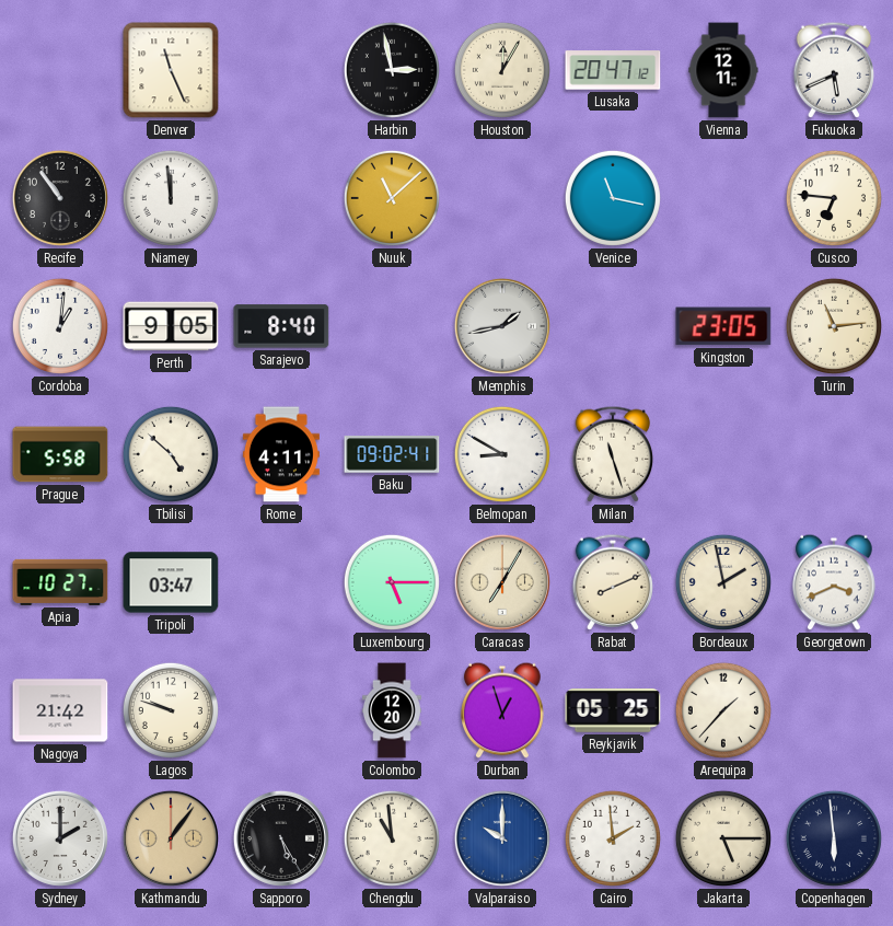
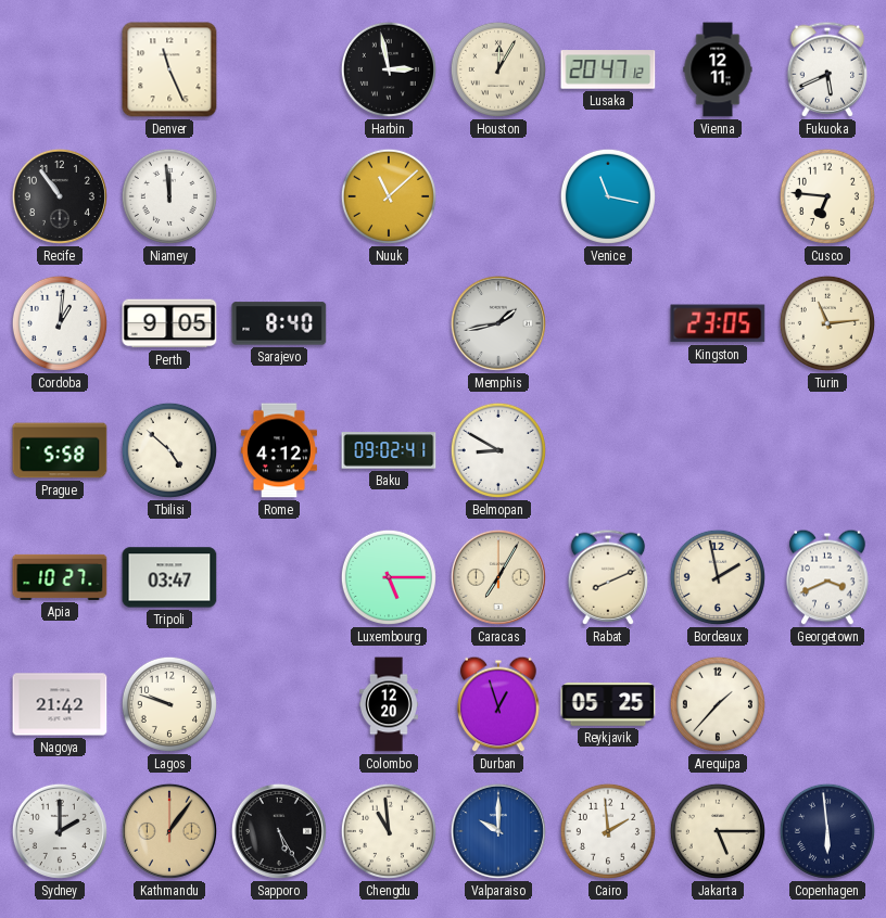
Rome: 4:11 -> 4:12
Milan: 11:27 -> none
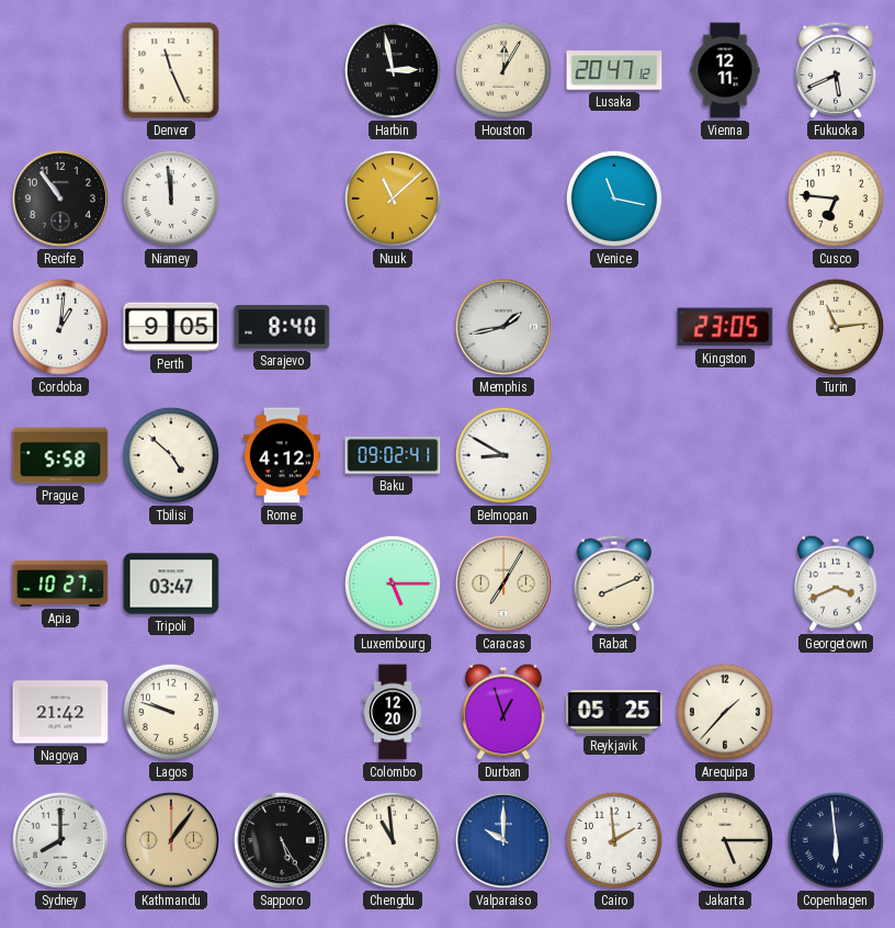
Bordeaux: 1:58 -> none
Sydney: 2:00 -> 8:00
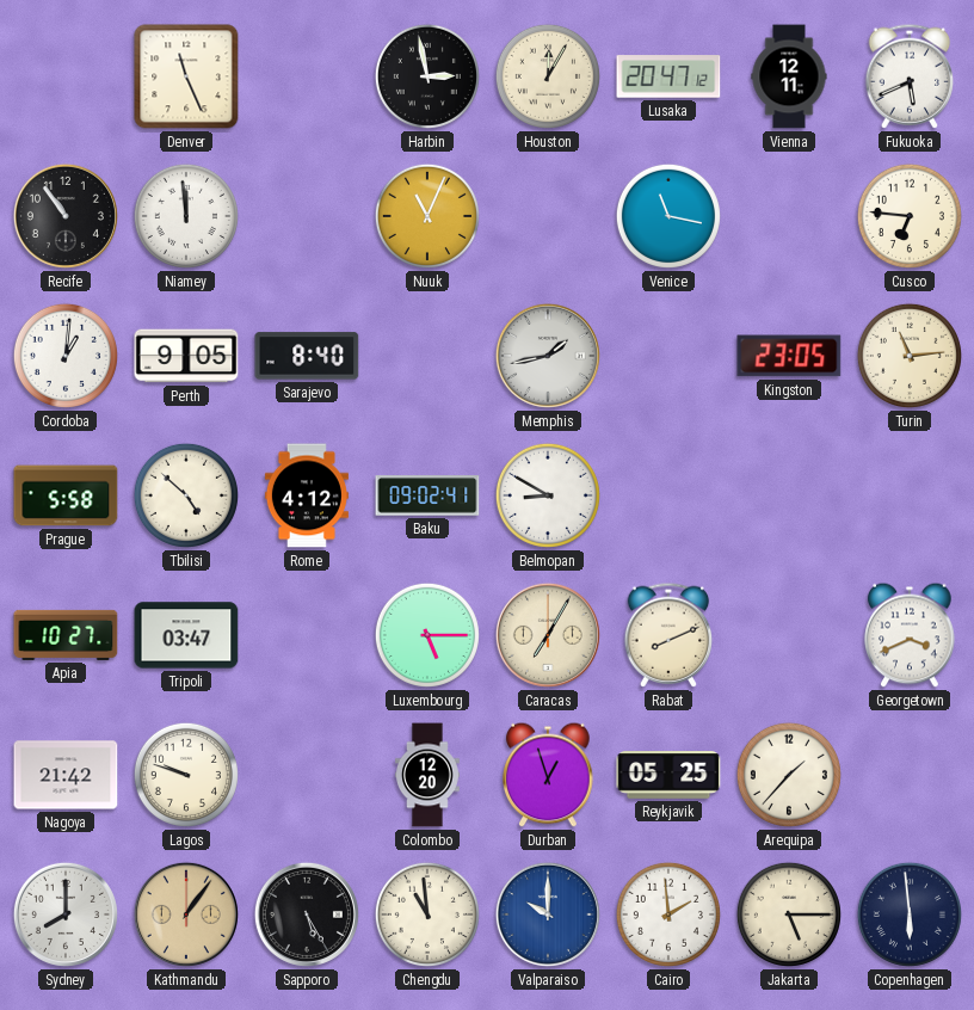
Nuuk: 11:08 -> 11:04
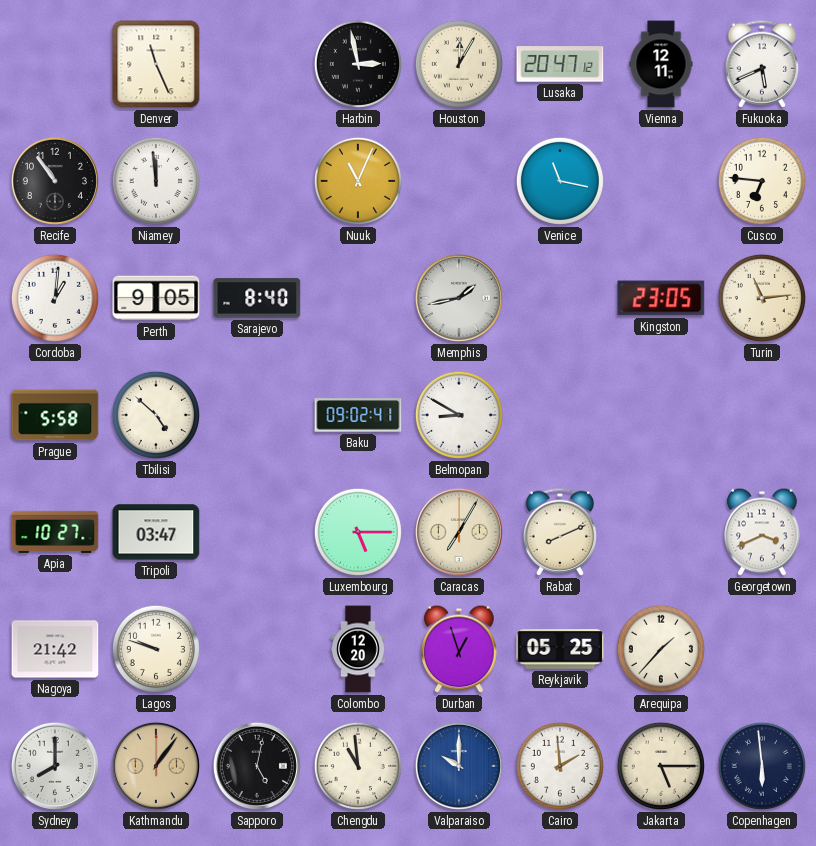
Rome: 4:12 -> none
Sapporo: 5:25 -> 5:02
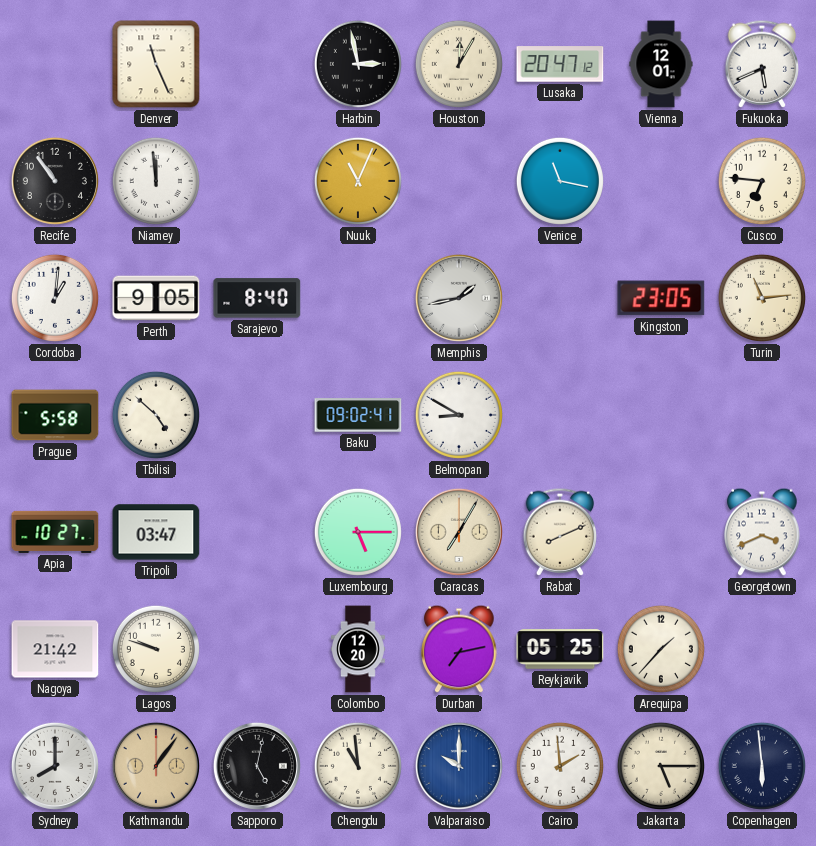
Vienna: 12:11 -> 12:01
Durban: 12:57 -> 7:13
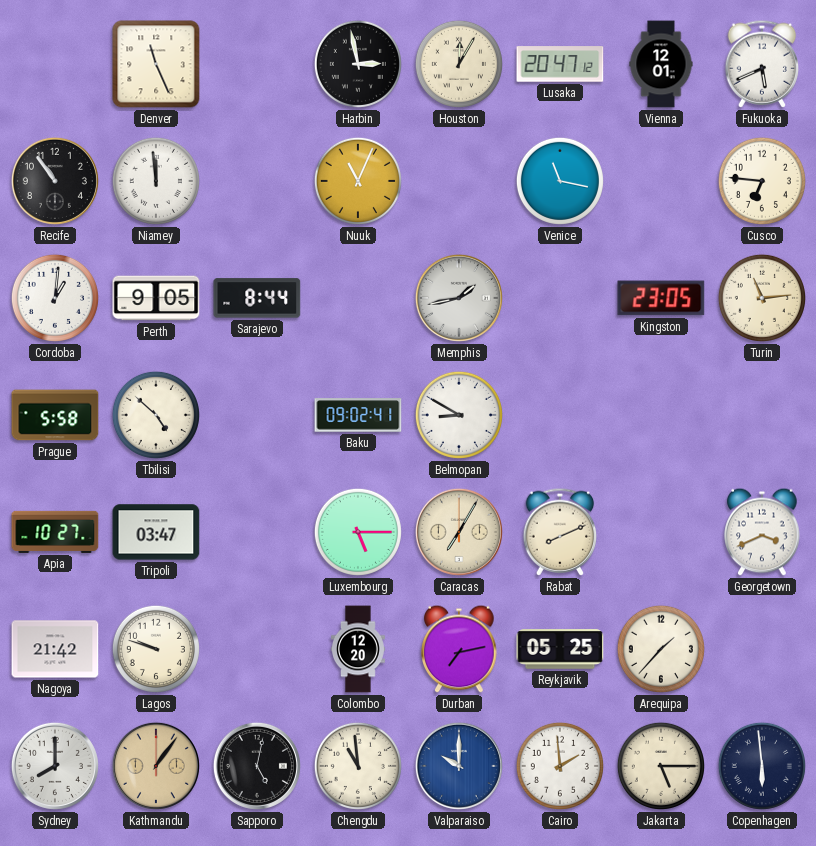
Sarajevo: 8:40 -> 8:44
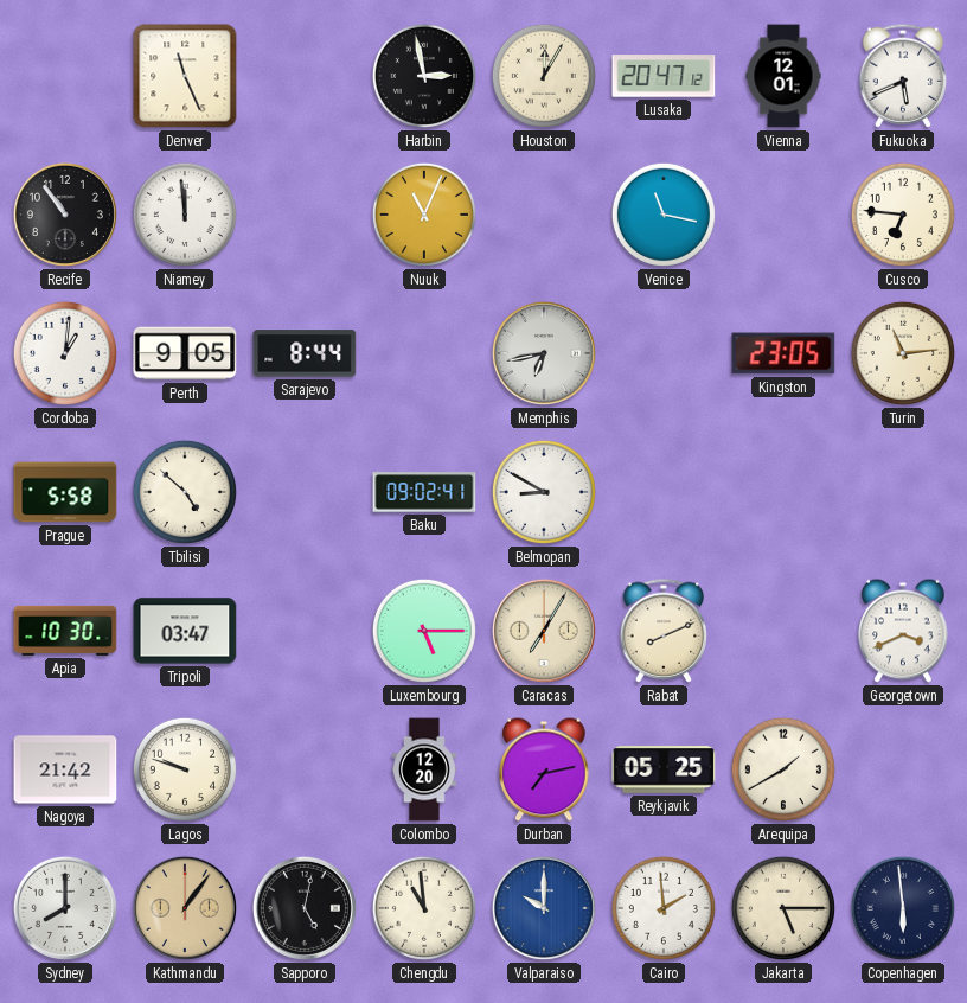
Memphis: 1:43 -> 6:43
Apia: 10:27 -> 10:30
Arequipa: 1:37 -> 1:40
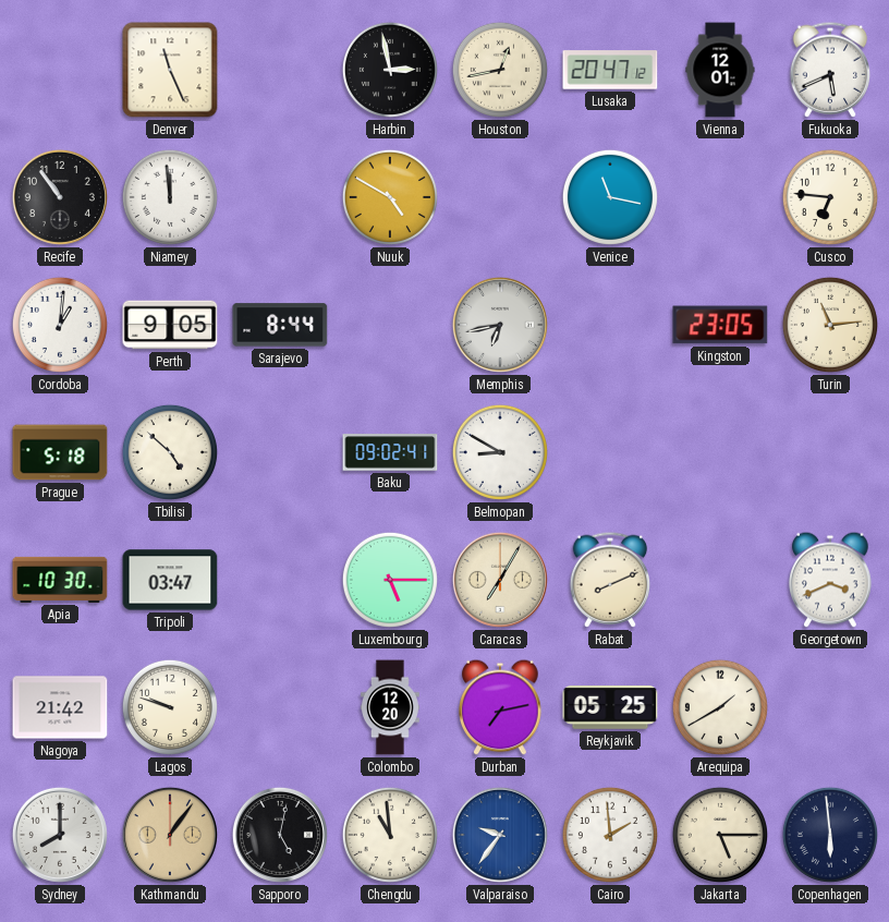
Houston: 12:05 -> 12:43
Nuuk: 11:04 -> 4:50
Prague: 5:58 -> 5:18
Valparaiso: 10:00 -> 9:36
